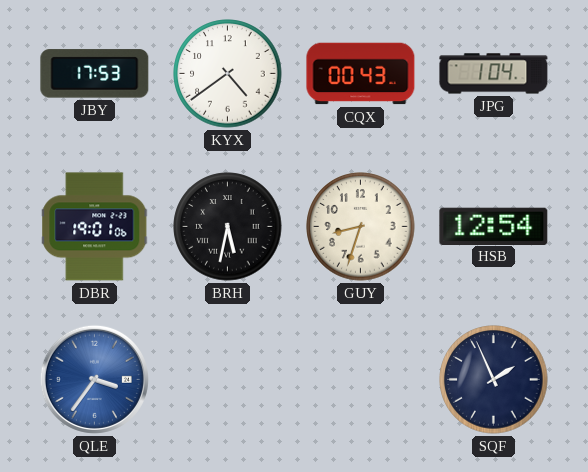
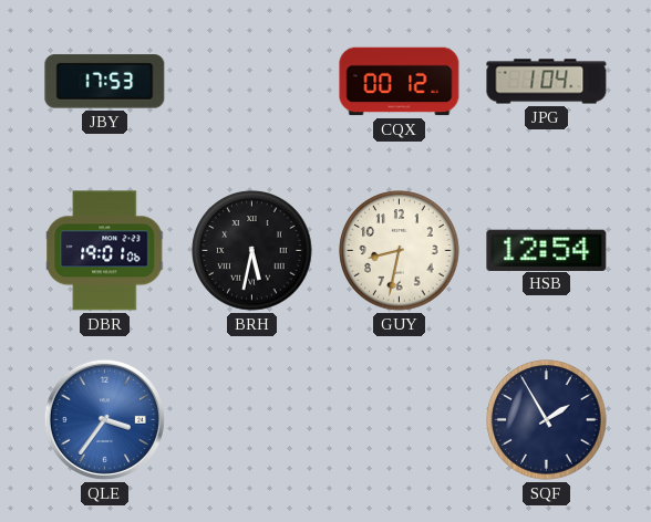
KYX: 4:39 -> none
CQX: 00:43 -> 00:12
GUY: 8:33 -> 8:32
SQF: 1:56 -> 1:55
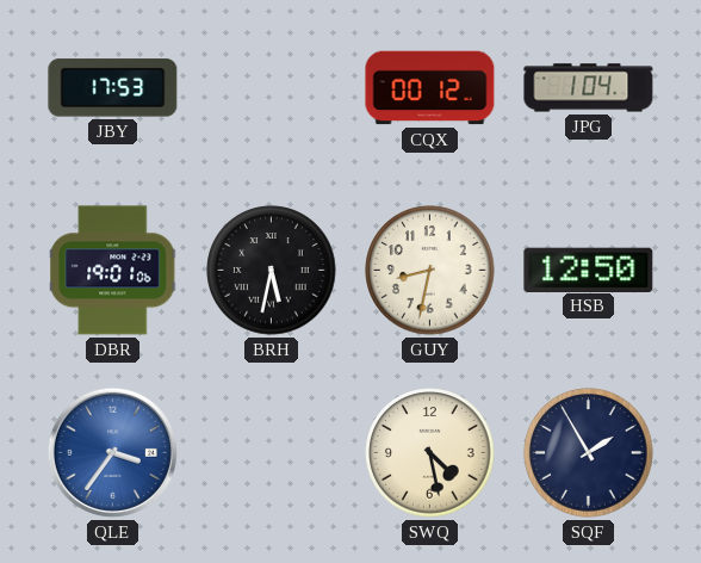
HSB: 12:54 -> 12:50
SWQ: none -> 4:28
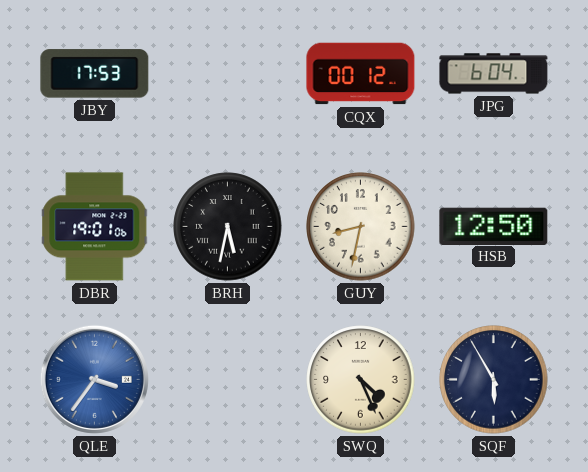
JPG: 1:04 -> 6:04
SWQ: 4:28 -> 4:26
SQF: 1:55 -> 5:55
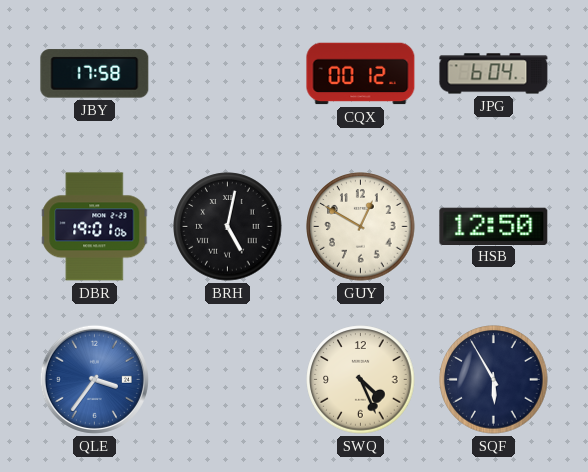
JBY: 17:53 -> 17:58
BRH: 5:32 -> 5:02
GUY: 8:32 -> 12:50
